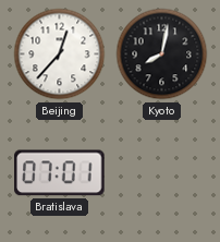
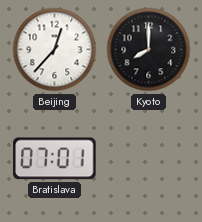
Kyoto: 8:02 -> 8:00
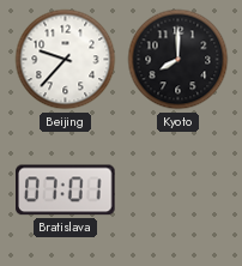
Beijing: 12:37 -> 9:37
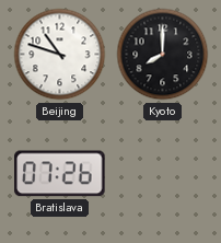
Beijing: 9:37 -> 10:48
Bratislava: 07:01 -> 07:26
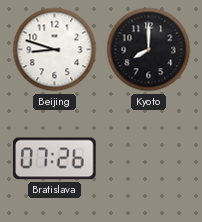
Beijing: 10:48 -> 8:48
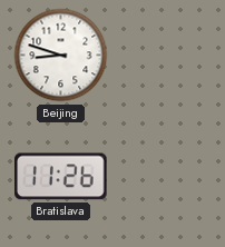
Kyoto: 8:00 -> none
Bratislava: 07:26 -> 11:26
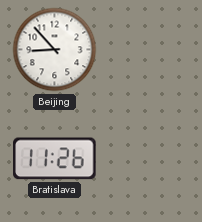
Beijing: 8:48 -> 8:53
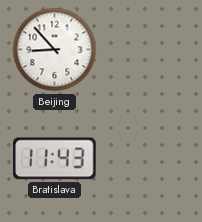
Bratislava: 11:26 -> 11:43
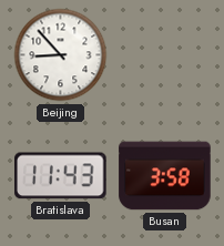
Busan: none -> 3:58
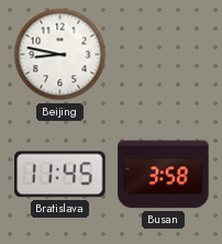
Beijing: 8:53 -> 8:47
Bratislava: 11:43 -> 11:45
